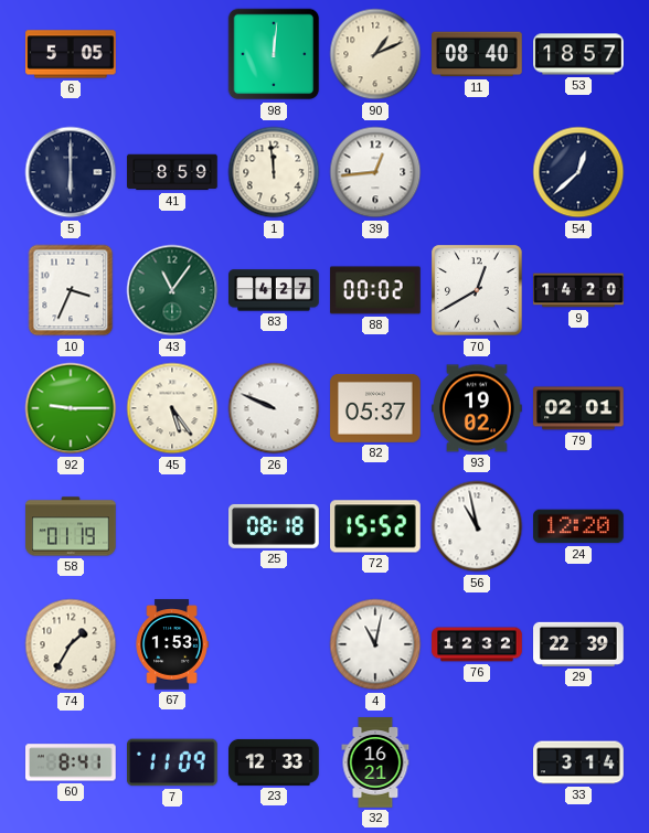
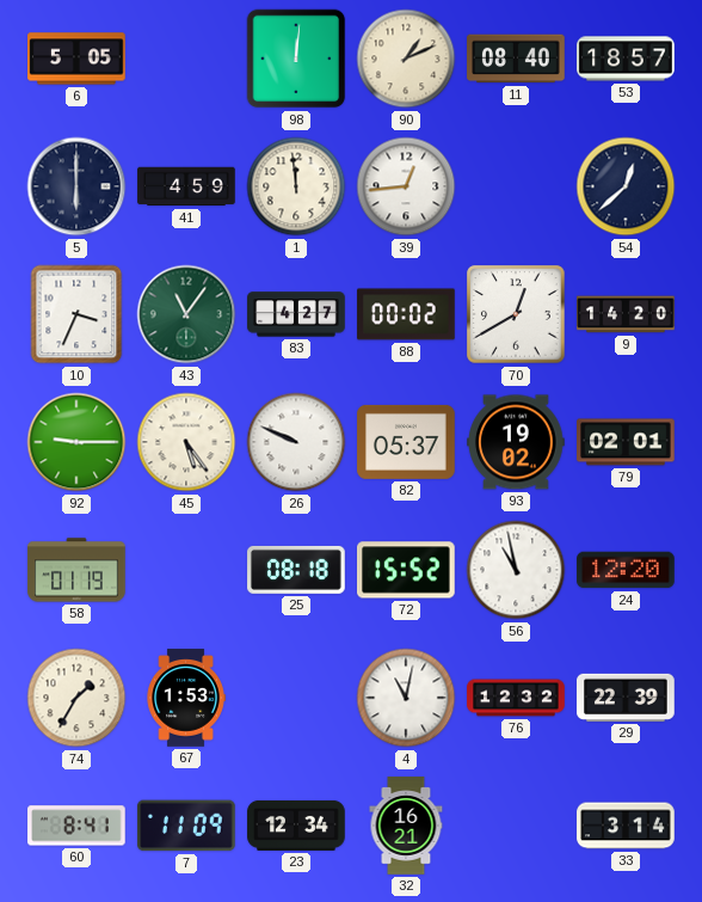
41: 8:59 -> 4:59
23: 12:33 -> 12:34
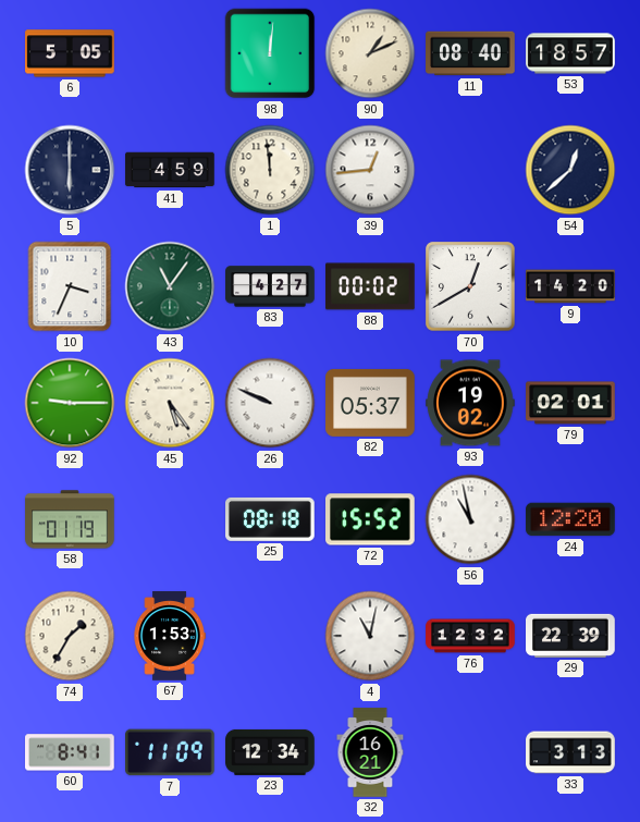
33: 3:14 -> 3:13
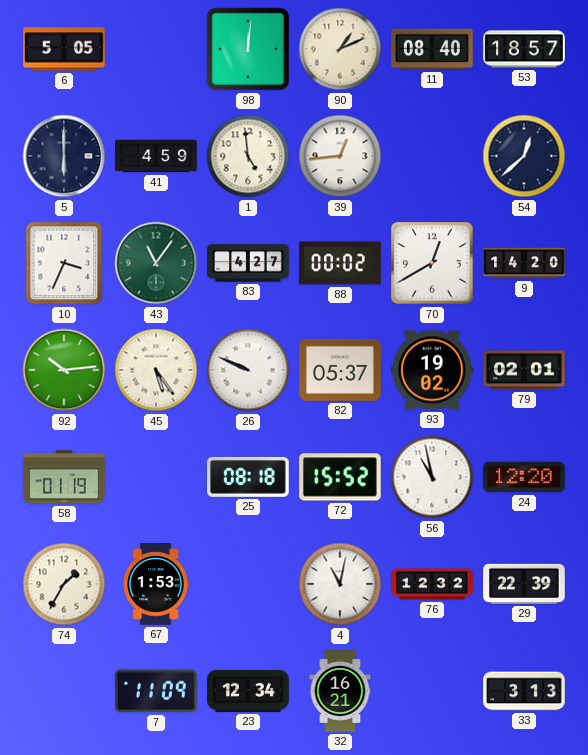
1: 11:59 -> 4:59
92: 9:15 -> 10:14
60: 8:41 -> none
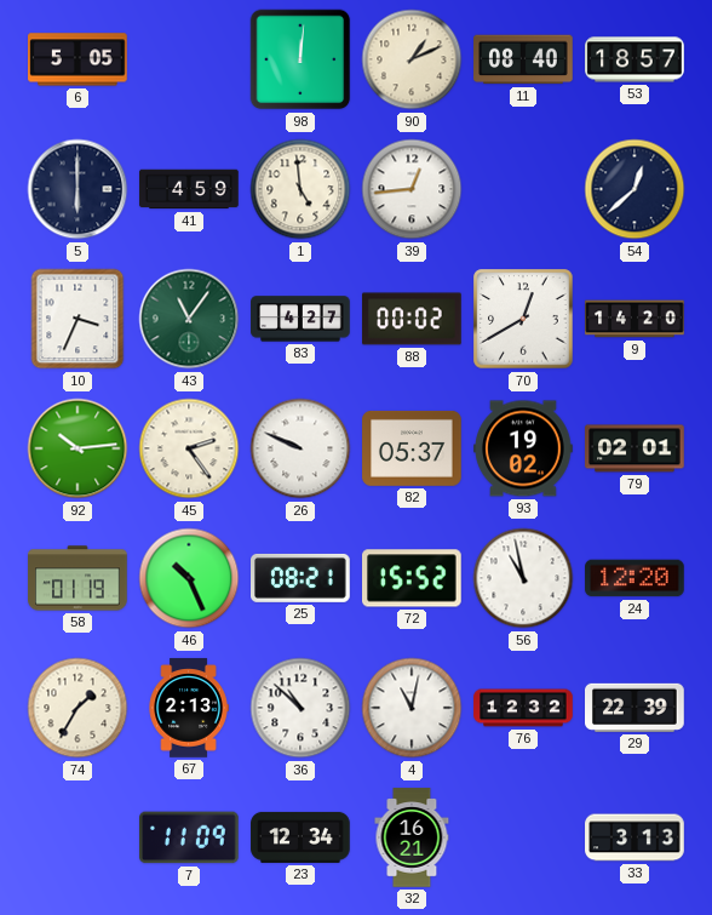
45: 5:24 -> 2:24
46: none -> 10:26
25: 08:18 -> 08:21
67: 1:53 -> 2:13
36: none -> 10:52
